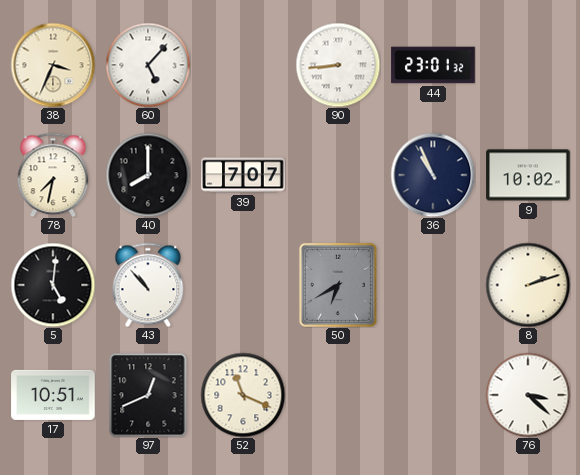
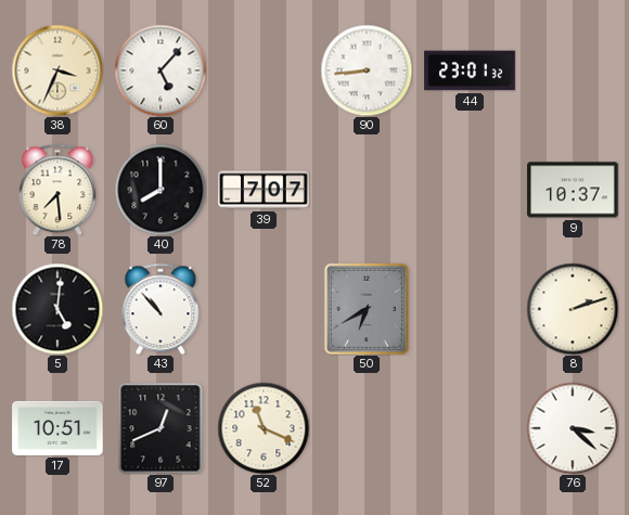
78: 7:32 -> 7:29
36: 10:56 -> none
9: 10:02 -> 10:37
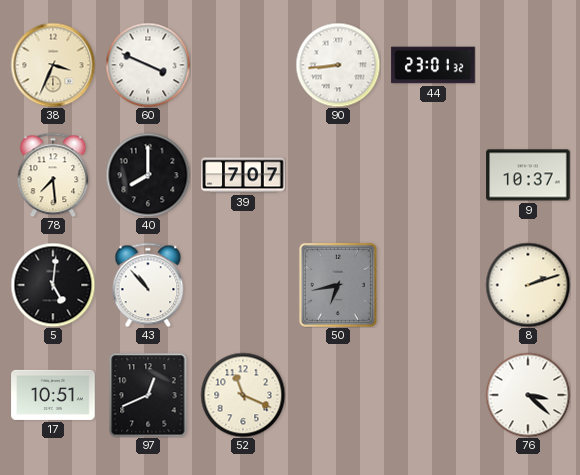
60: 5:07 -> 3:49
50: 6:40 -> 6:43
